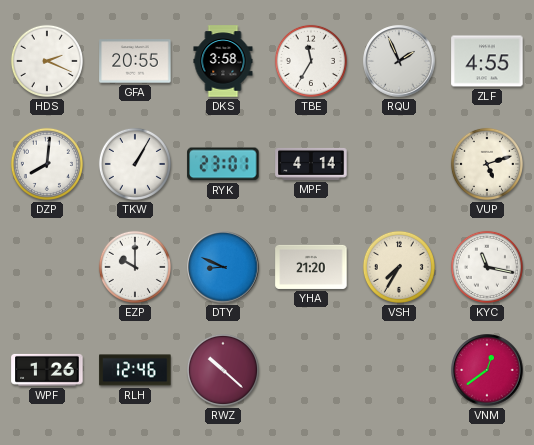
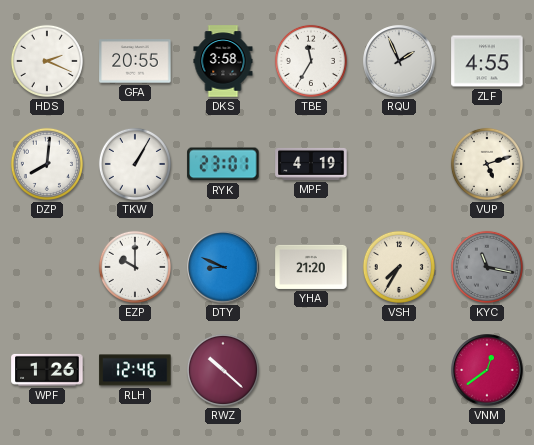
MPF: 4:14 -> 4:19
KYC dial: white -> grey
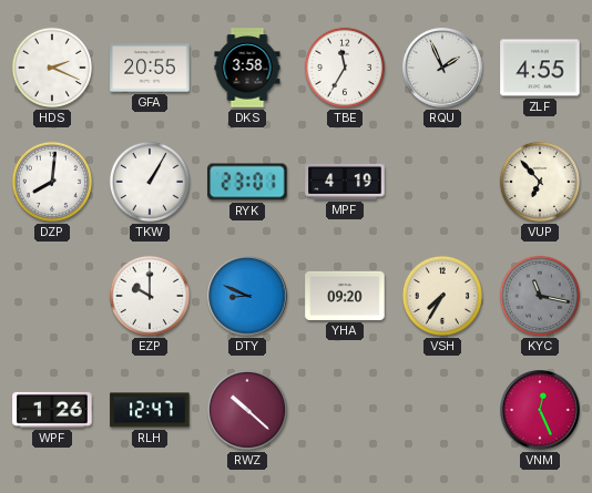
VUP: 5:12 -> 6:53
YHA: 21:20 -> 09:20
RLH: 12:46 -> 12:47
VNM: 12:39 -> 12:26
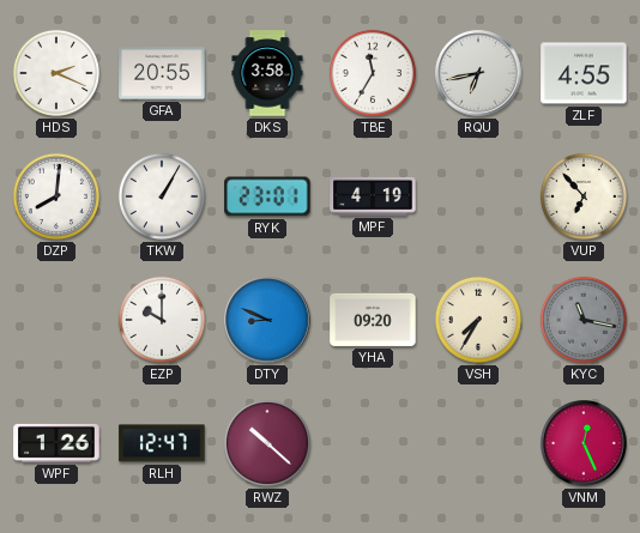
RQU: 1:56 -> 6:43
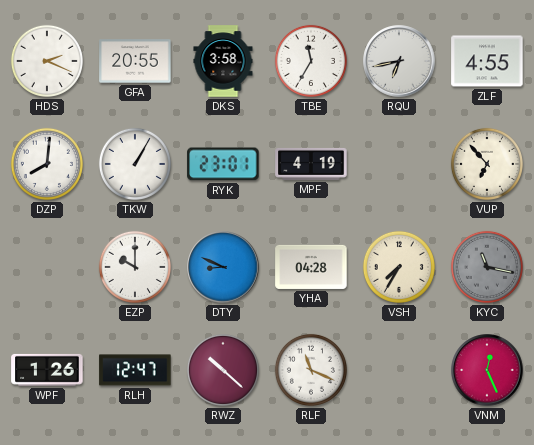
YHA: 09:20 -> 04:28
RLF: none -> 11:19
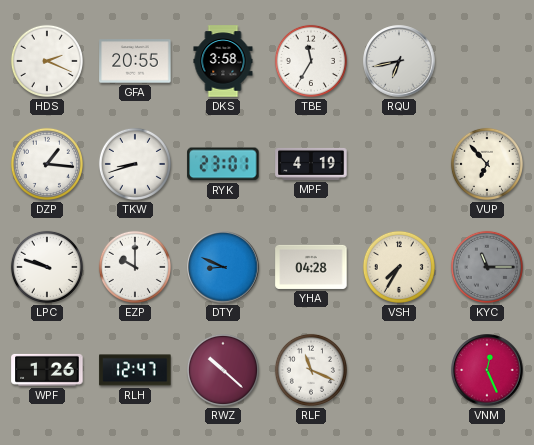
ZLF: 4:55 -> none
DZP: 8:01 -> 1:16
TKW: 1:05 -> 8:42
LPC: none -> 9:48
KYC: 11:17 -> 11:15
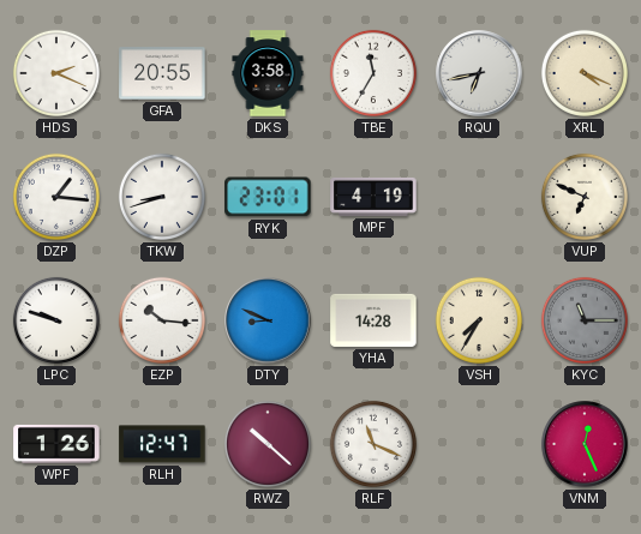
XRL: none -> 4:19
VUP: 6:53 -> 6:49
EZP: 10:00 -> 10:16
YHA: 04:28 -> 14:28
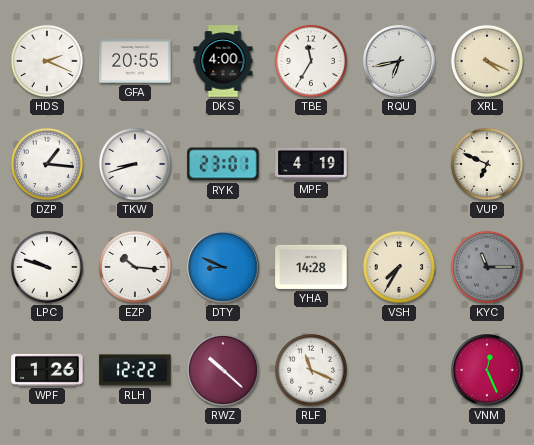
DKS: 3:58 -> 4:00
RLH: 12:47 -> 12:22
